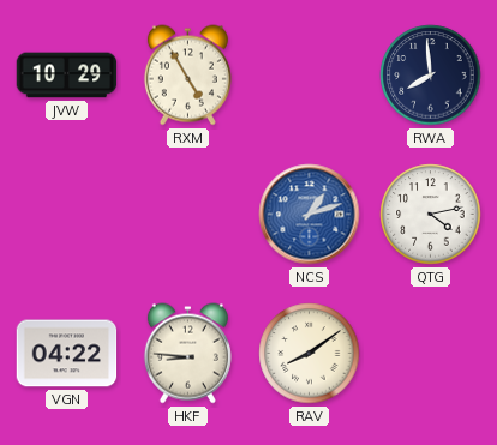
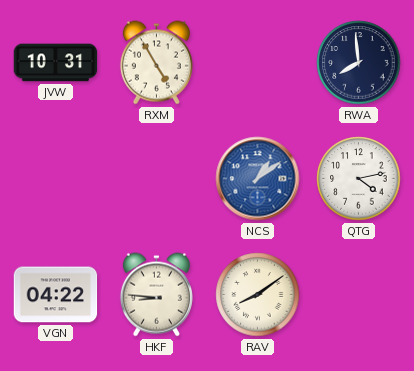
JVW: 10:29 -> 10:31
NCS: 1:12 -> 1:09
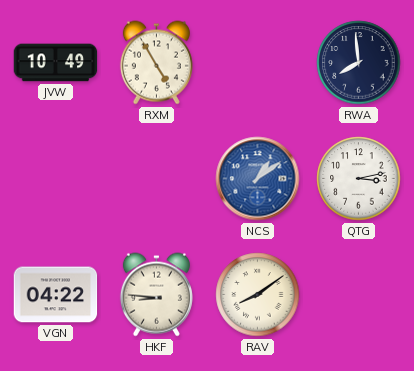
JVW: 10:31 -> 10:49
QTG: 4:13 -> 3:13
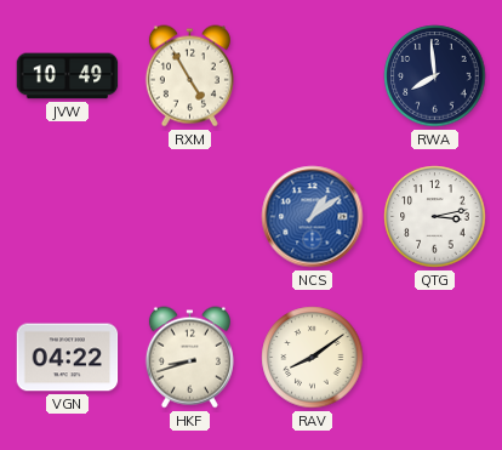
HKF: 8:46 -> 8:42
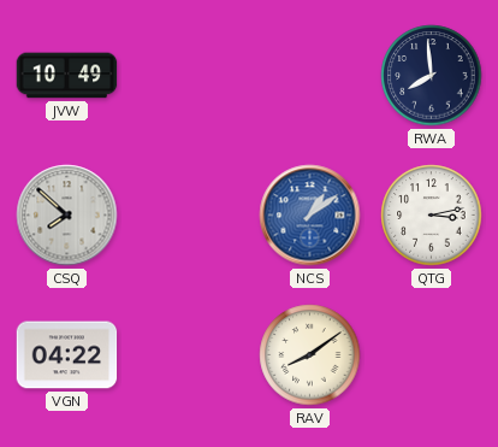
RXM: 4:55 -> none
CSQ: none -> 7:52
HKF: 8:42 -> none
